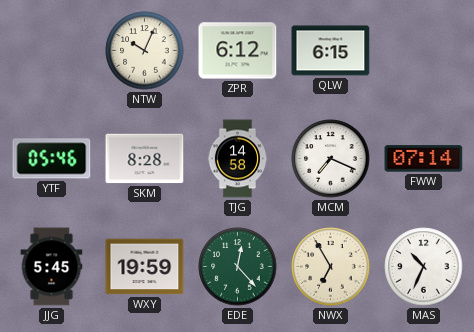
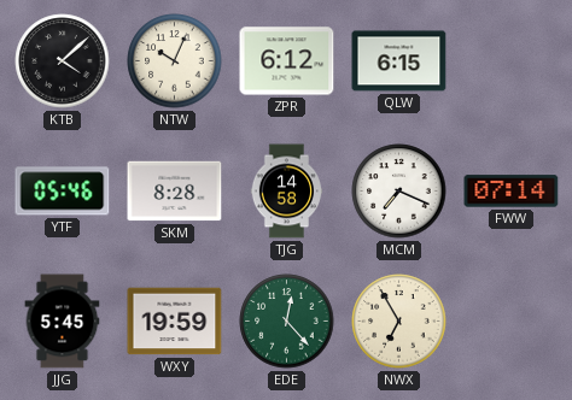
KTB: none -> 4:08
MAS: 10:34 -> none
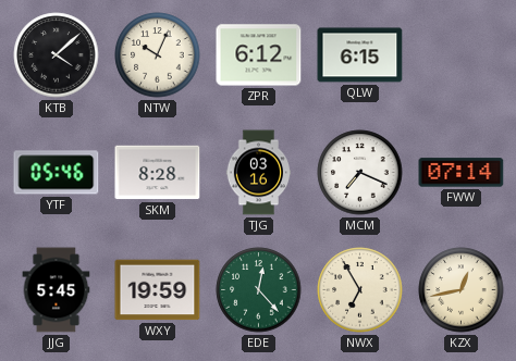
TJG: 14:58 -> 03:16
KZX: none -> 12:43
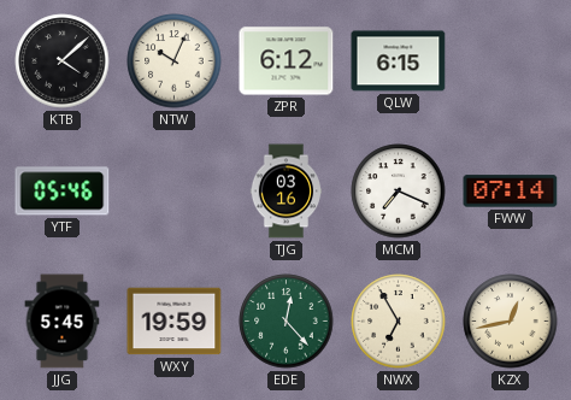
SKM: 8:28 -> none
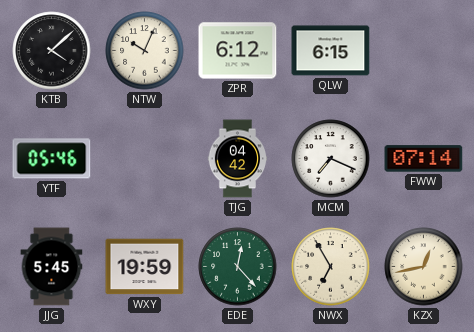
TJG: 03:16 -> 04:42
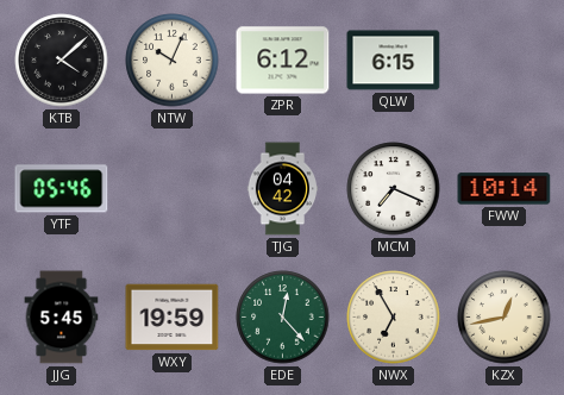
FWW: 07:14 -> 10:14
